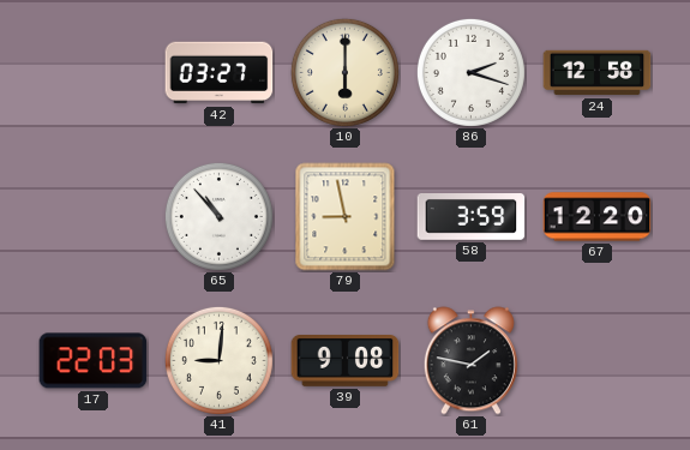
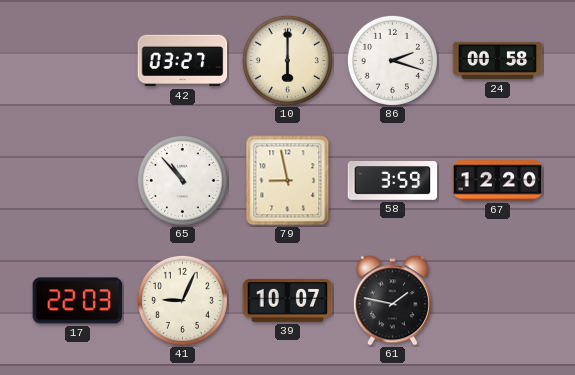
24: 12:58 -> 00:58
41: 9:01 -> 9:04
39: 9:08 -> 10:07
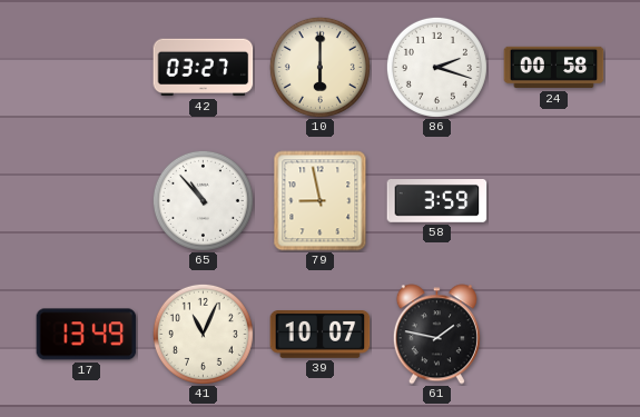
67: 12:20 -> none
17: 22:03 -> 13:49
41: 9:04 -> 11:04
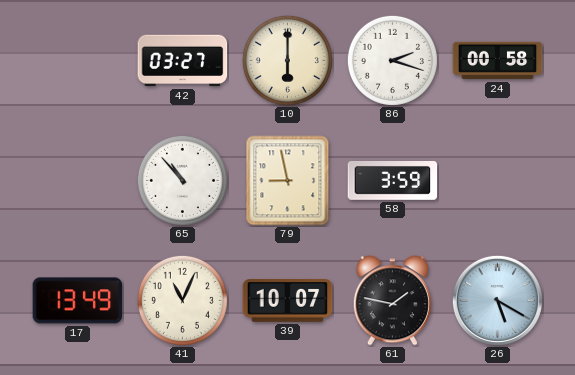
26: none -> 5:20
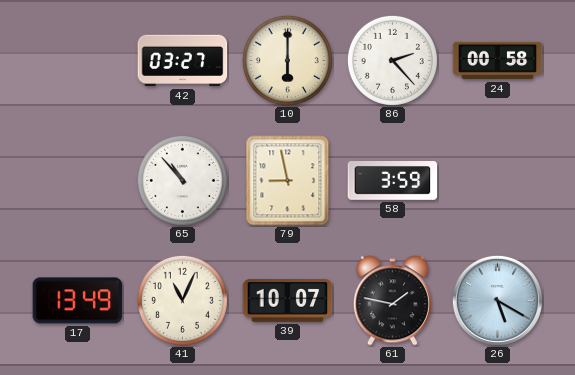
86: 2:18 -> 2:23
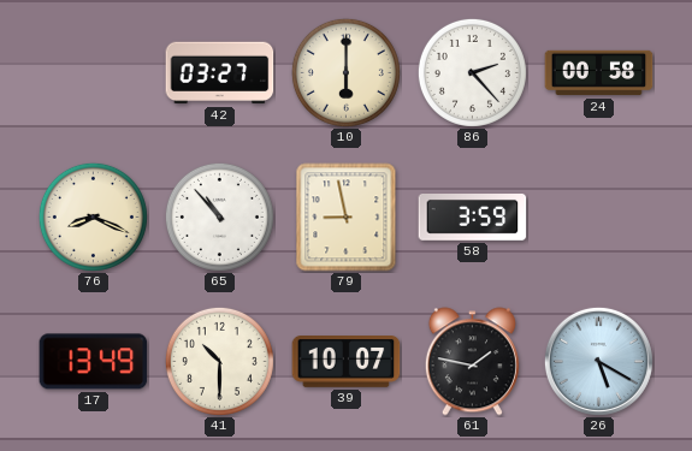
76: none -> 8:19
41: 11:04 -> 10:30
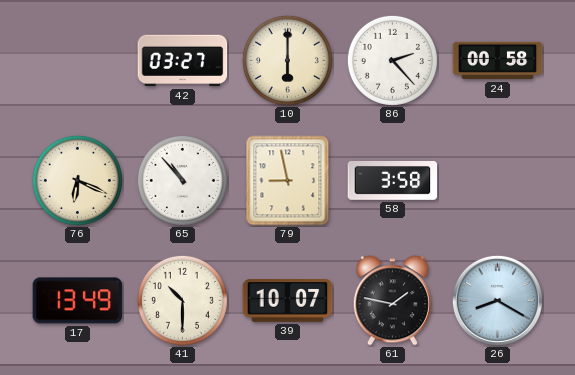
76: 8:19 -> 6:19
58: 3:59 -> 3:58
26: 5:20 -> 8:20
